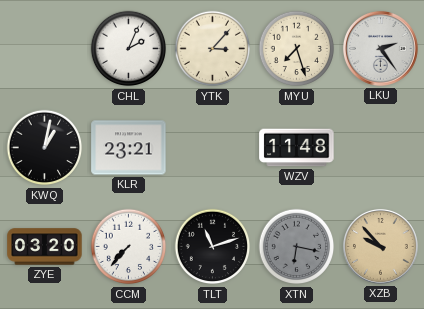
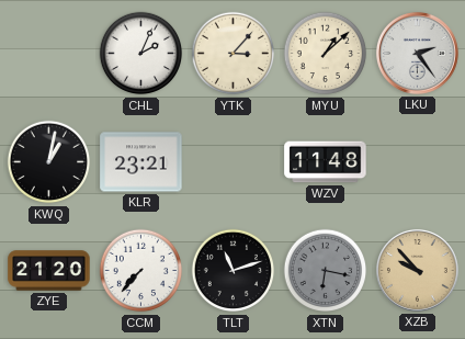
MYU: 7:27 -> 1:08
ZYE: 03:20 -> 21:20
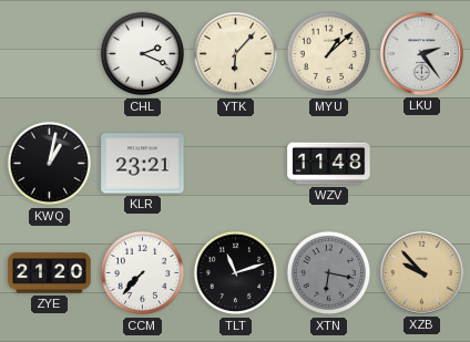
CHL: 2:04 -> 2:19
YTK: 3:07 -> 6:07
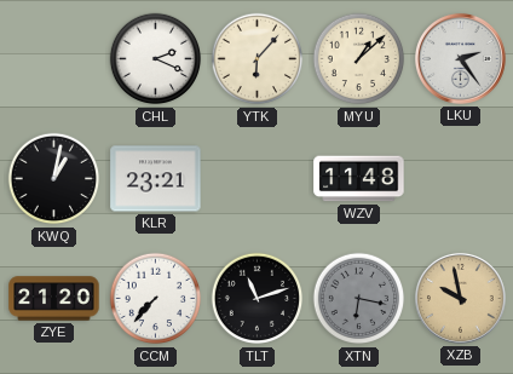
XZB: 9:53 -> 9:58
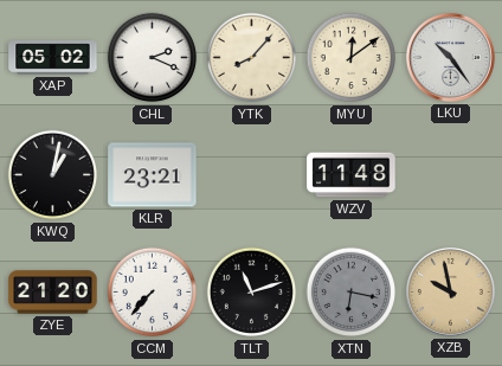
XAP: none -> 05:02
YTK: 6:07 -> 8:07
MYU: 1:08 -> 12:09
LKU: 2:24 -> 10:24
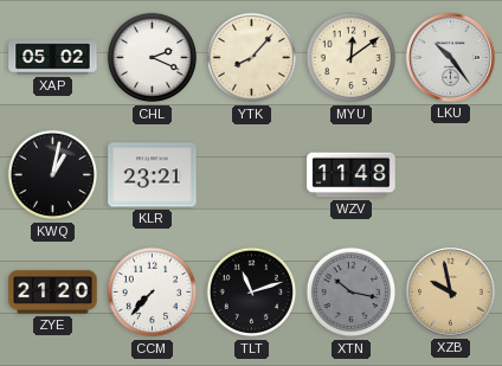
XTN: 6:17 -> 10:17
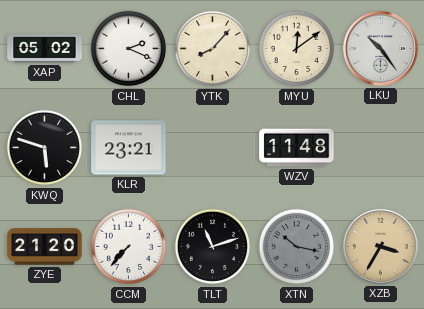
KWQ: 1:02 -> 5:48
XZB: 9:58 -> 3:35
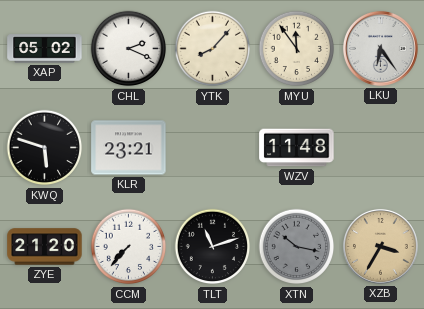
MYU: 12:09 -> 11:54
LKU: 10:24 -> 6:24
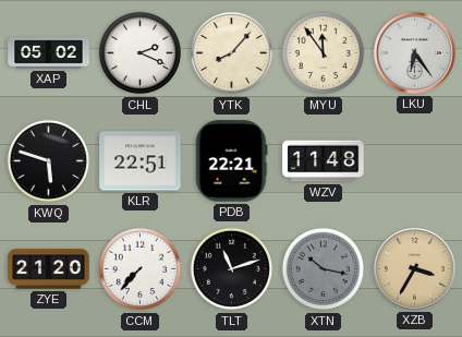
KLR: 23:21 -> 22:51
PDB: none -> 22:21
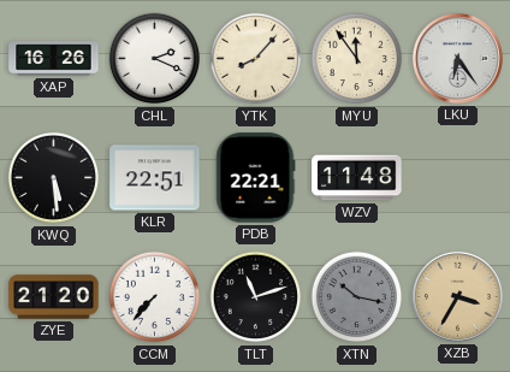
XAP: 05:02 -> 16:26
KWQ: 5:48 -> 5:29
